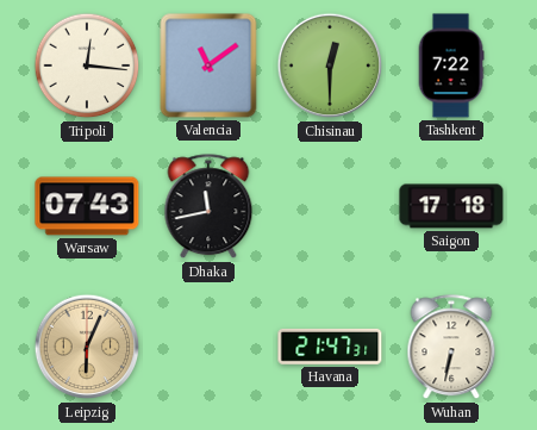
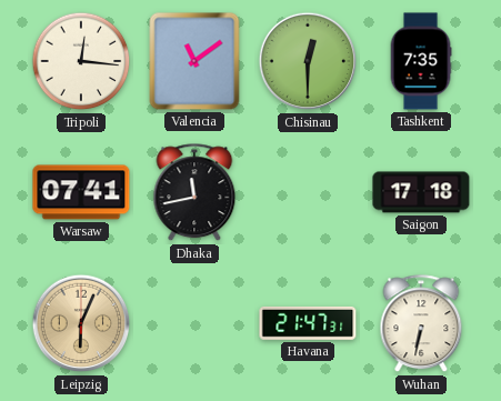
Tashkent: 7:22 -> 7:35
Warsaw: 07:43 -> 07:41
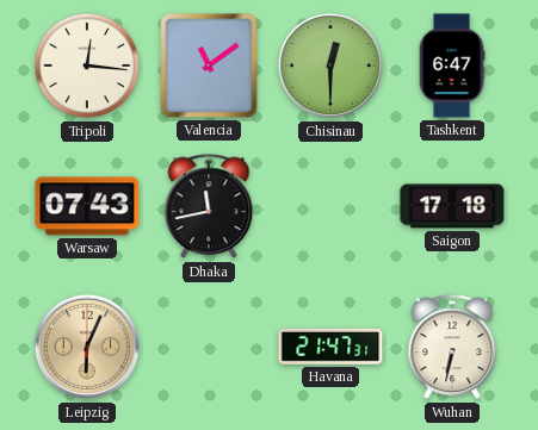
Tashkent: 7:35 -> 6:47
Warsaw: 07:41 -> 07:43
